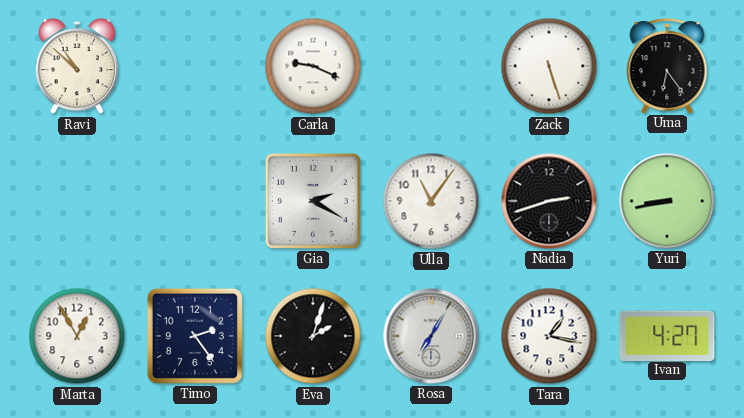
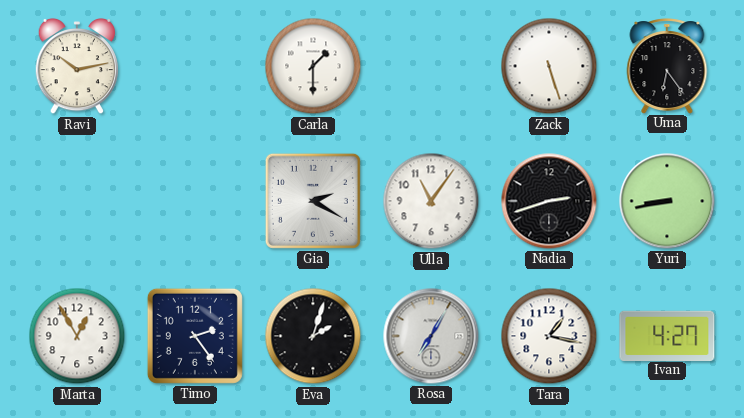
Ravi: 10:52 -> 10:13
Carla: 9:19 -> 1:30
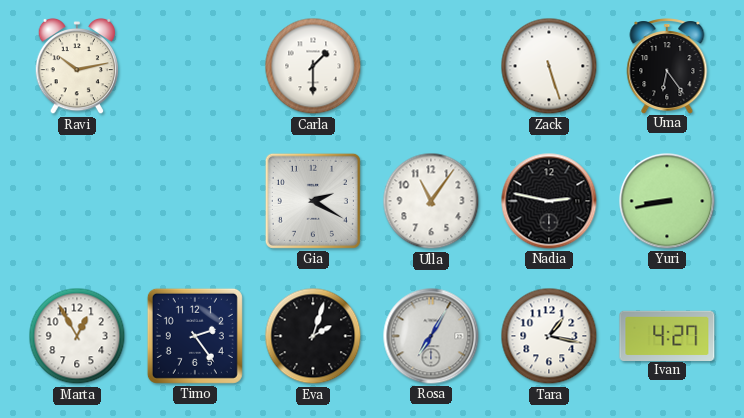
Nadia: 2:42 -> 2:47
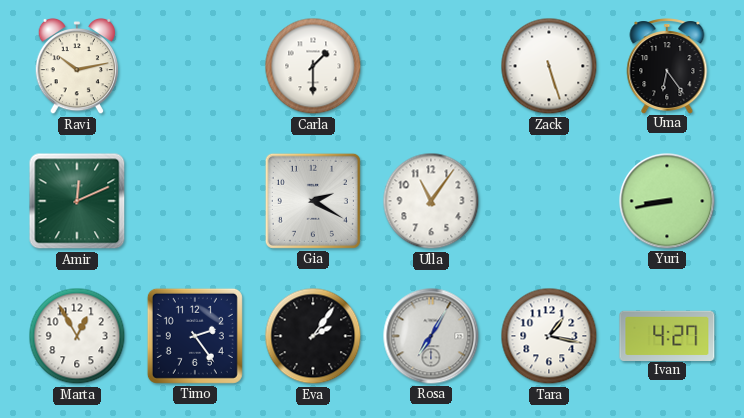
Amir: none -> 12:11
Nadia: 2:47 -> none
Eva: 2:03 -> 2:06
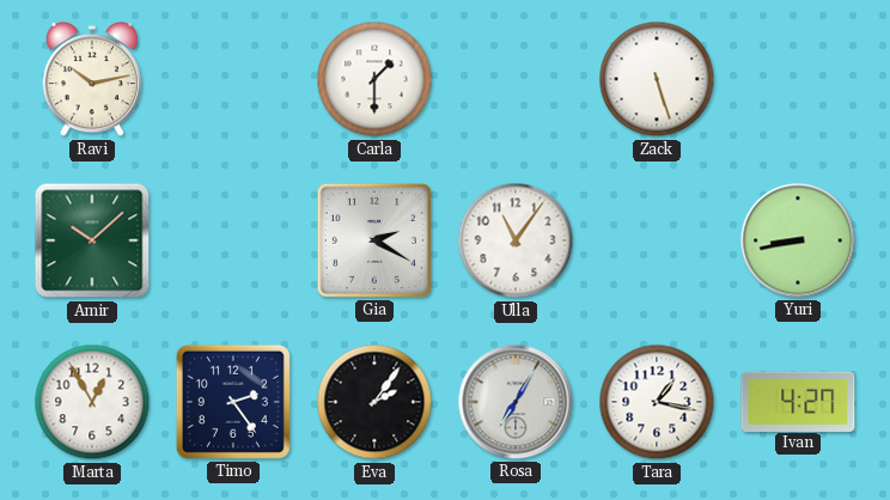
Uma: 6:24 -> none
Amir: 12:11 -> 10:08
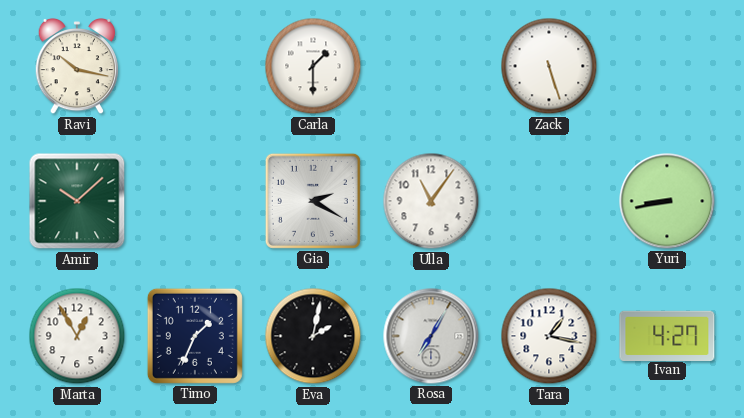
Ravi: 10:13 -> 10:17
Timo: 2:24 -> 1:34
Eva: 2:06 -> 2:02
